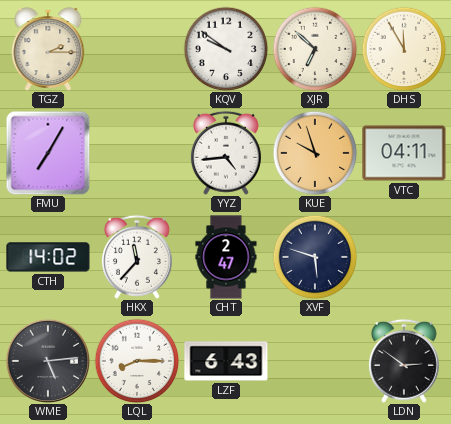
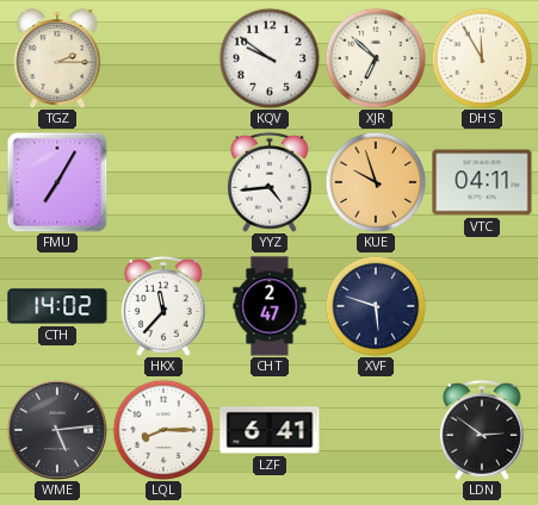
LZF: 6:43 -> 6:41
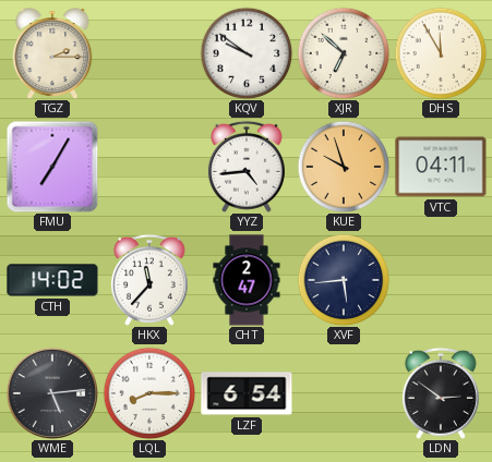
XVF: 5:48 -> 5:44
LZF: 6:41 -> 6:54
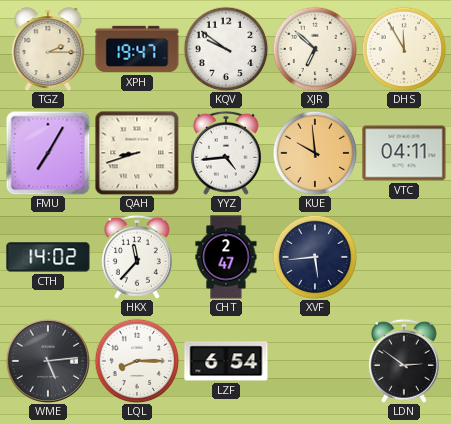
XPH: none -> 19:47
QAH: none -> 8:42
KUE: 9:57 -> 9:59
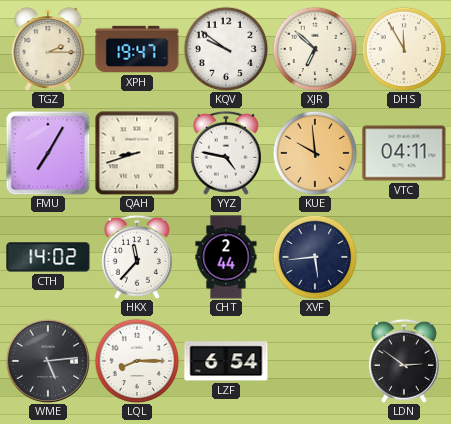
YYZ: 4:44 -> 4:47
CHT: 2:47 -> 2:44
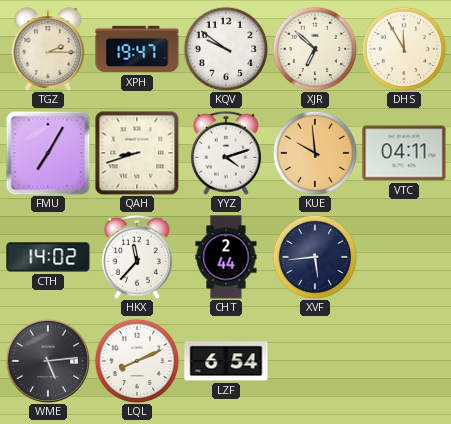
YYZ: 4:47 -> 4:12
LQL: 8:15 -> 8:11
LDN: 2:51 -> none
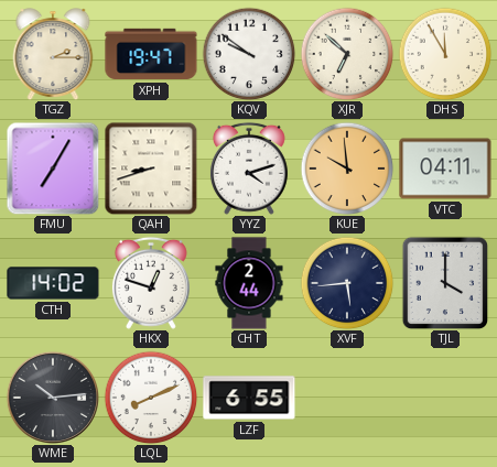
HKX: 11:37 -> 12:48
TJL: none -> 4:00
WME: 5:14 -> 10:14
LZF: 6:54 -> 6:55
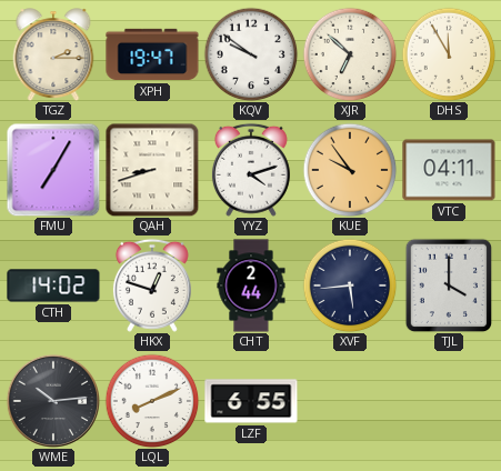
KUE: 9:59 -> 9:54
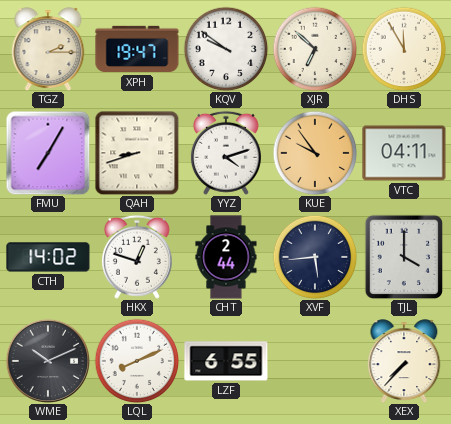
WME: 10:14 -> 10:11
XEX: none -> 7:37
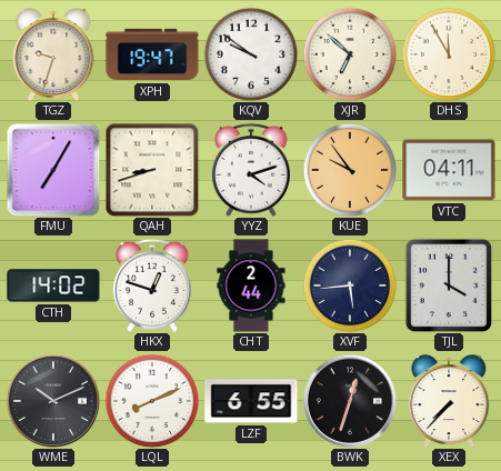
TGZ: 2:15 -> 9:33
BWK: none -> 12:33
